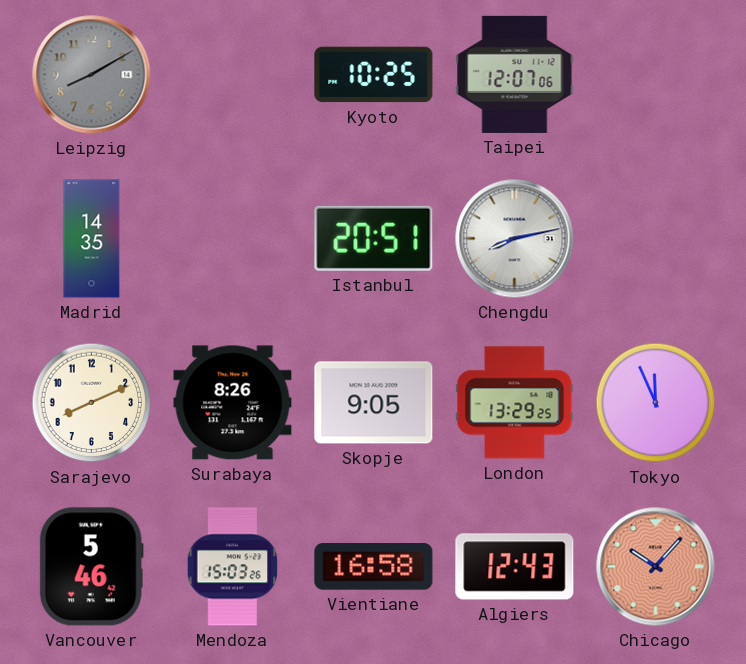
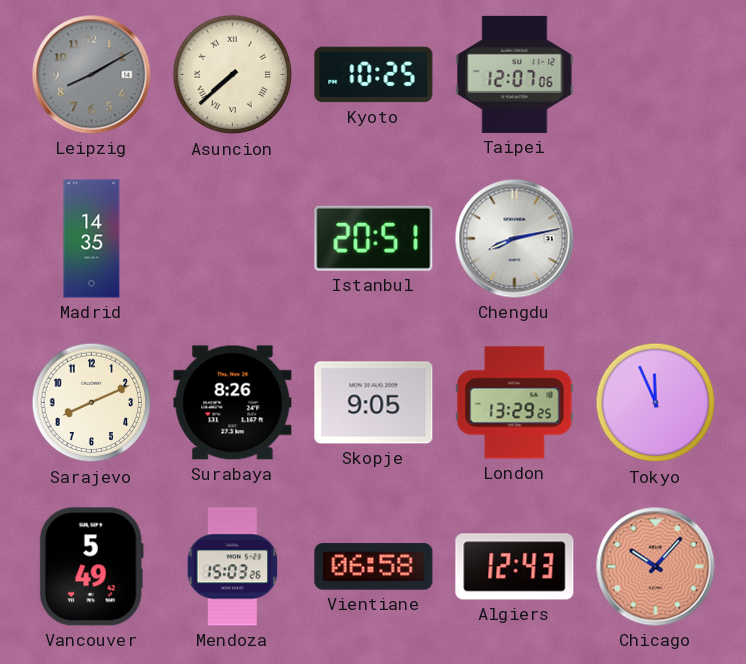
Asuncion: none -> 7:38
Vancouver: 5:46 -> 5:49
Vientiane: 16:58 -> 06:58
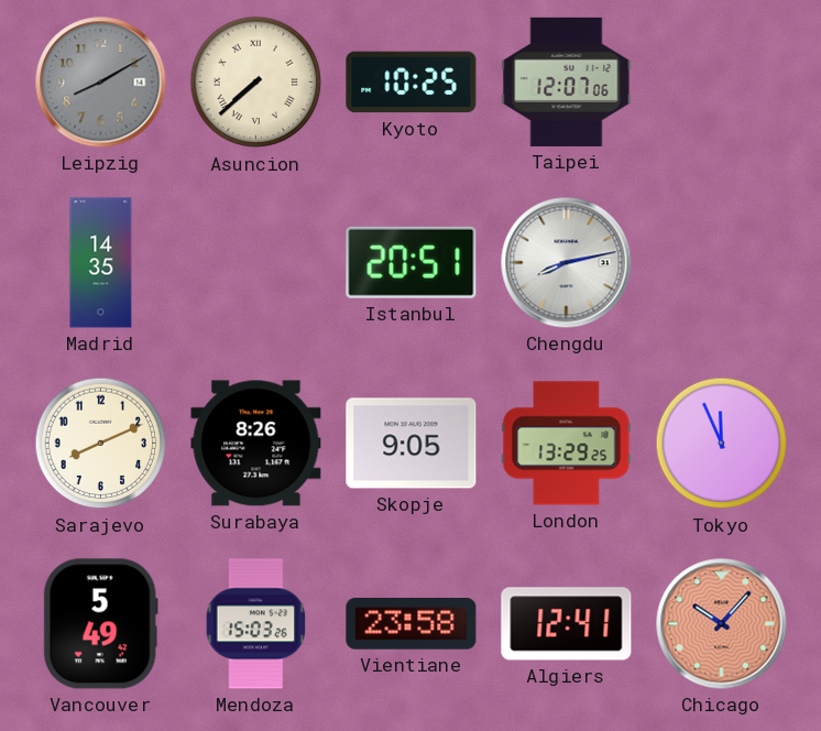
Vientiane: 06:58 -> 23:58
Algiers: 12:43 -> 12:41
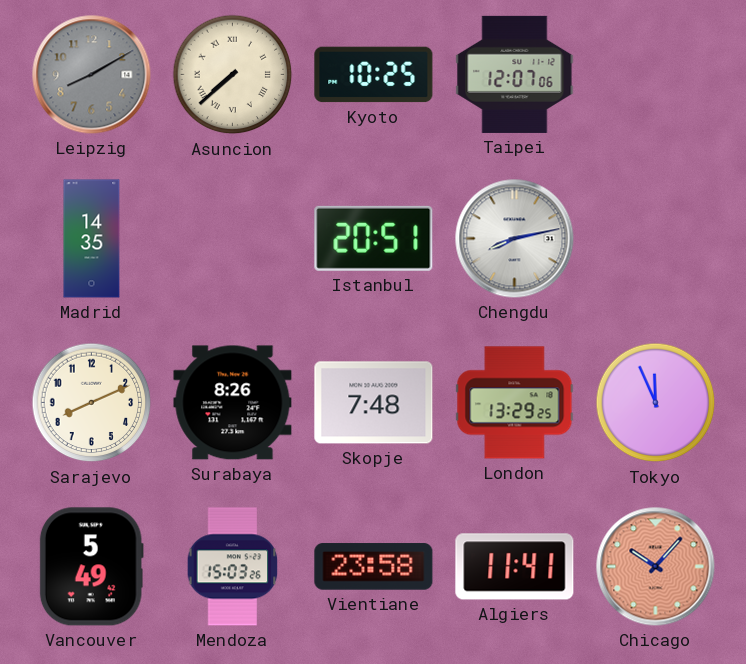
Skopje: 9:05 -> 7:48
Algiers: 12:41 -> 11:41
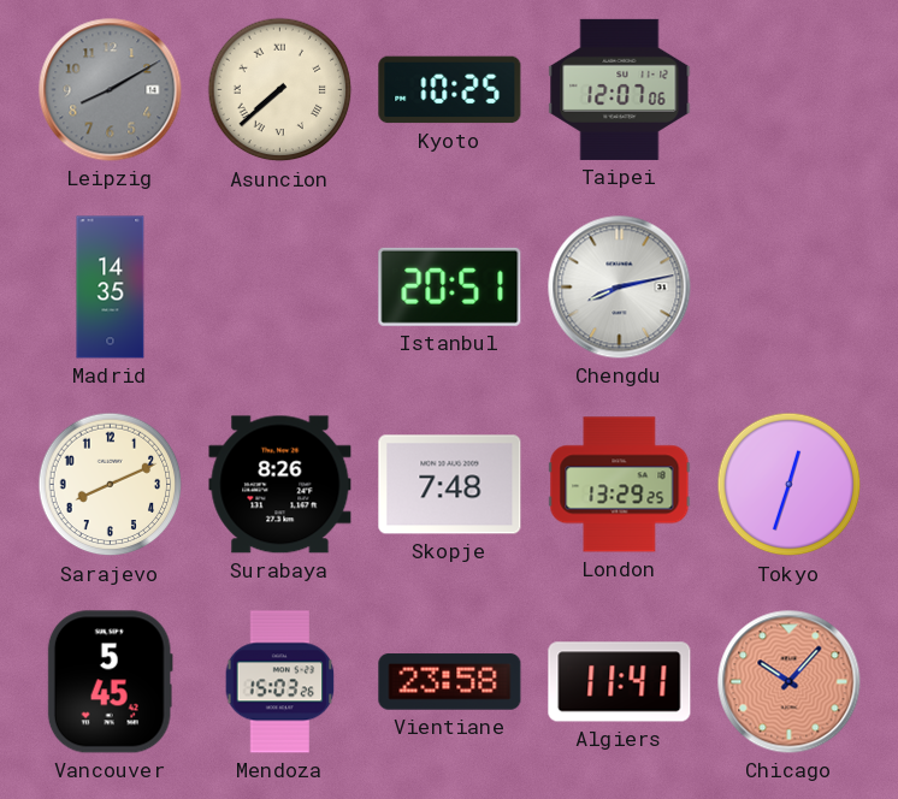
Tokyo: 11:56 -> 12:33
Vancouver: 5:49 -> 5:45
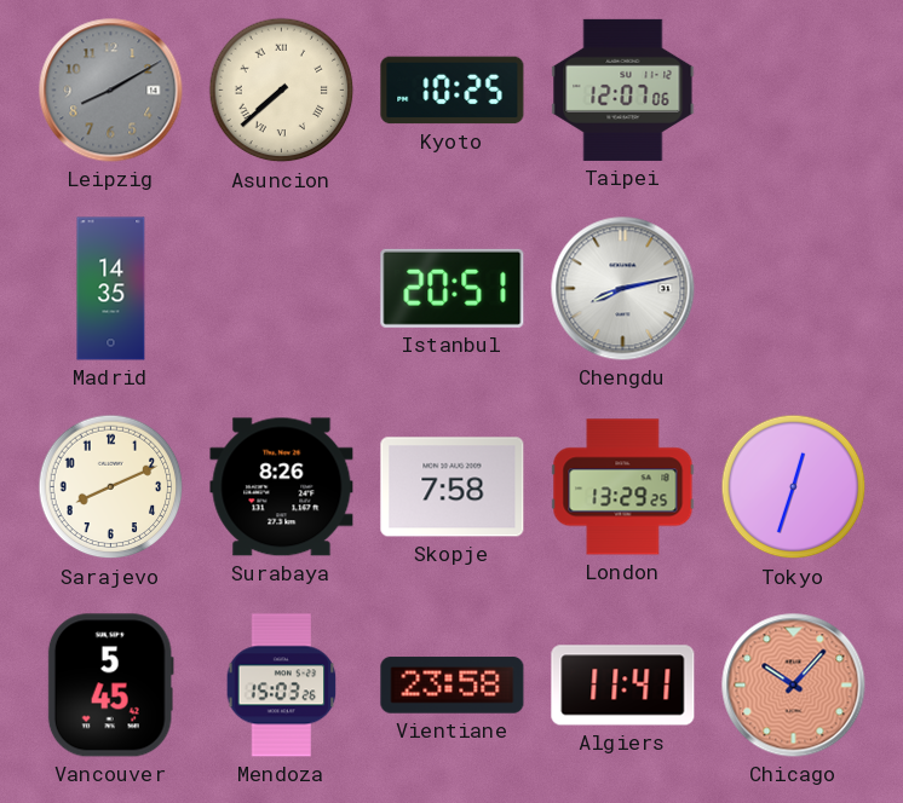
Skopje: 7:48 -> 7:58
